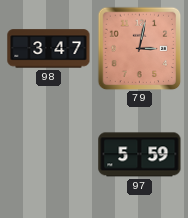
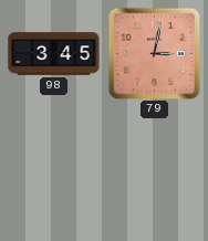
98: 3:47 -> 3:45
97: 5:59 -> none
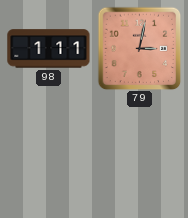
98: 3:45 -> 1:11
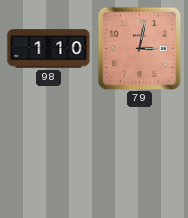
98: 1:11 -> 1:10
